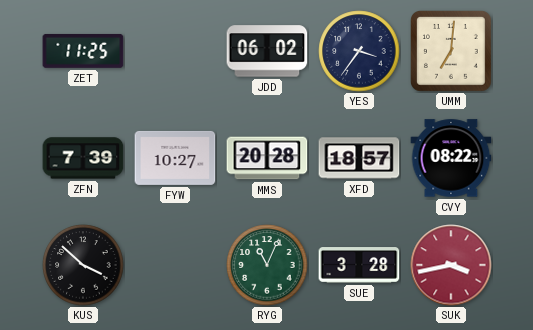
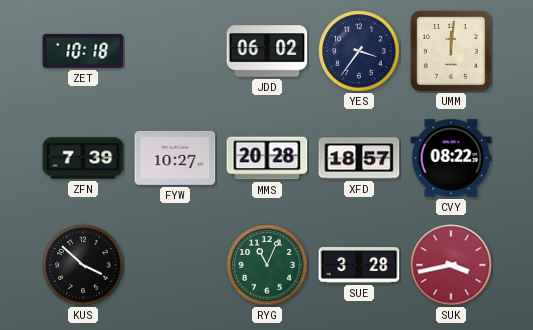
ZET: 11:25 -> 10:18
UMM: 7:01 -> 12:01
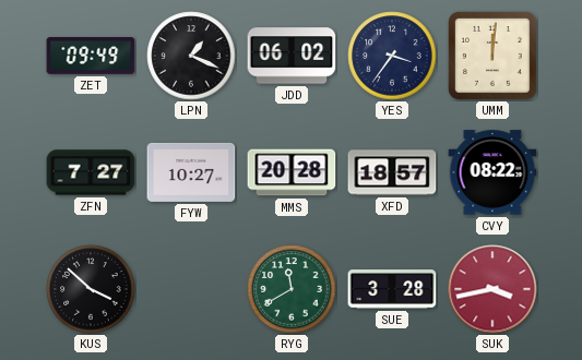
ZET: 10:18 -> 09:49
LPN: none -> 1:19
ZFN: 7:39 -> 7:27
RYG: 11:04 -> 11:40
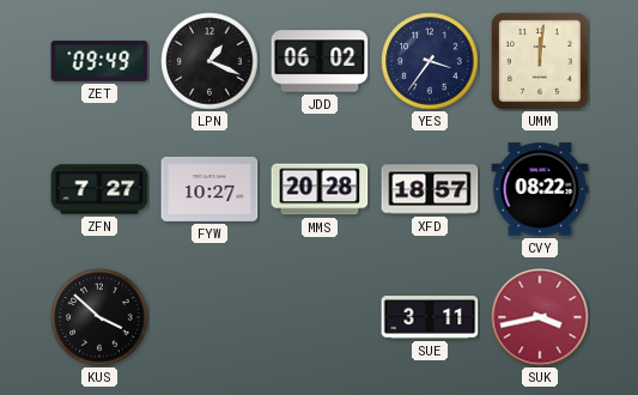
RYG: 11:40 -> none
SUE: 3:28 -> 3:11
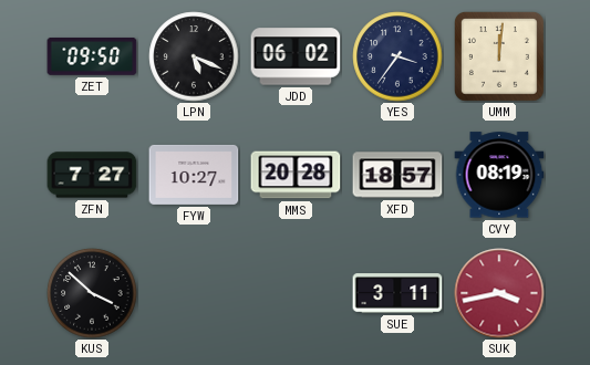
ZET: 09:49 -> 09:50
LPN: 1:19 -> 5:19
CVY: 08:22 -> 08:19
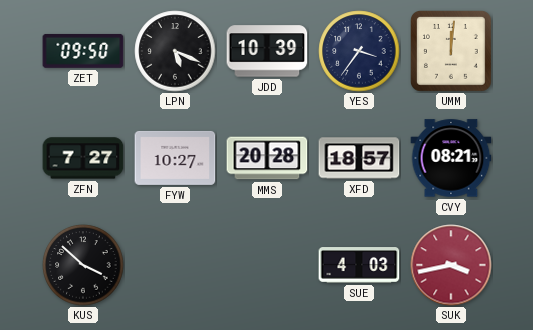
JDD: 06:02 -> 10:39
CVY: 08:19 -> 08:21
SUE: 3:11 -> 4:03
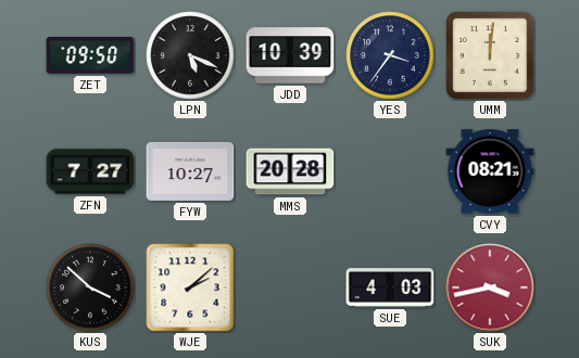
XFD: 18:57 -> none
WJE: none -> 2:08
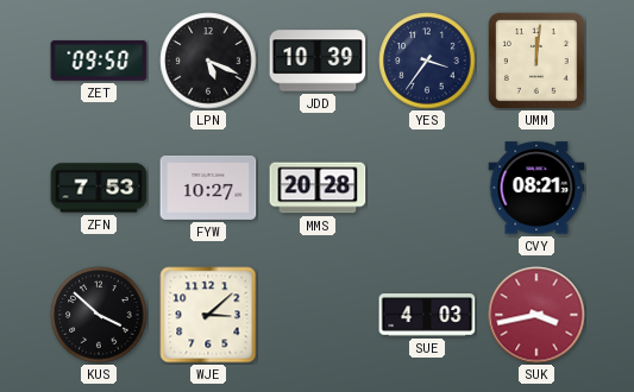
ZFN: 7:27 -> 7:53
WJE: 2:08 -> 3:08
